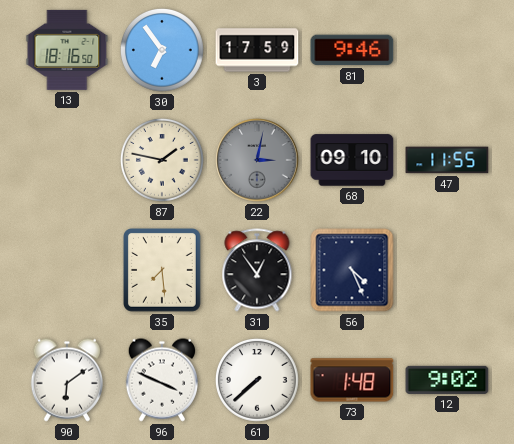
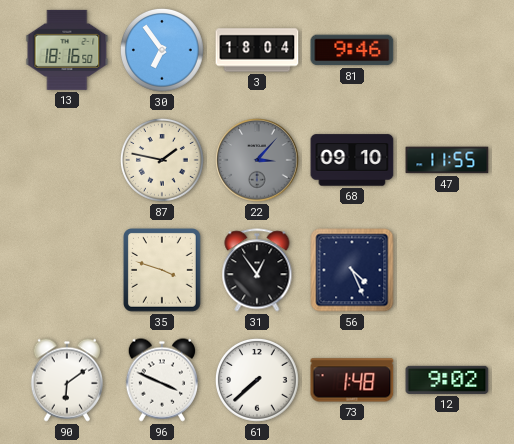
3: 17:59 -> 18:04
22: 3:02 -> 3:07
35: 7:29 -> 3:48
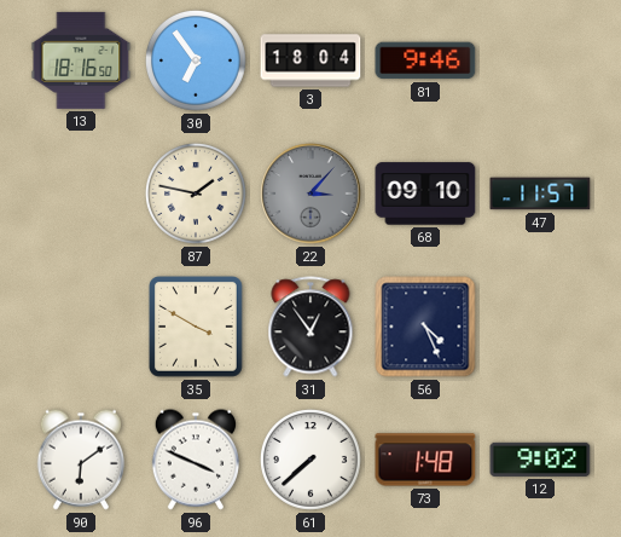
47: 11:55 -> 11:57
35: 3:48 -> 3:50
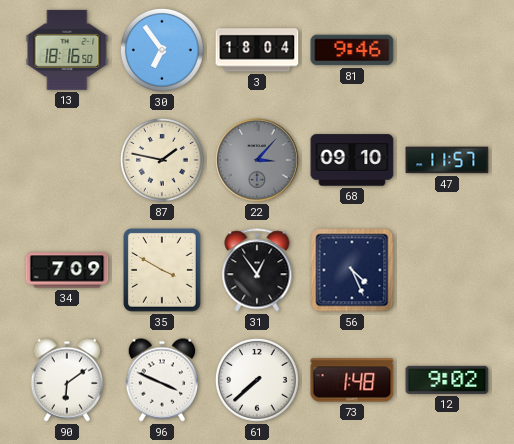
34: none -> 7:09
